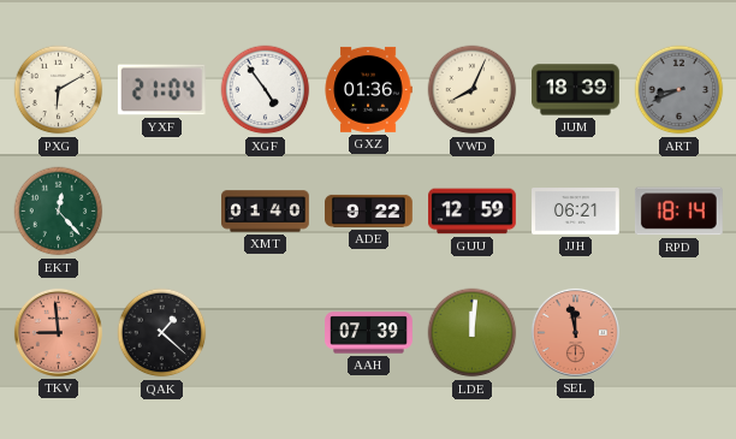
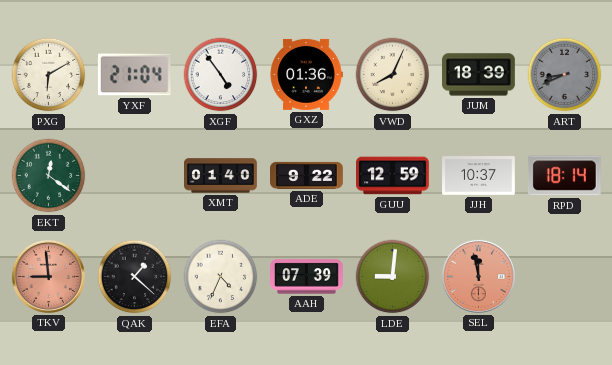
EKT: 12:23 -> 12:21
JJH: 06:21 -> 10:37
EFA: none -> 4:34
LDE: 12:01 -> 9:01
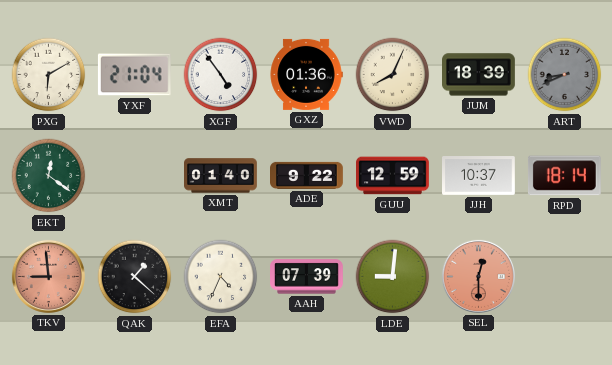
SEL: 11:58 -> 12:30
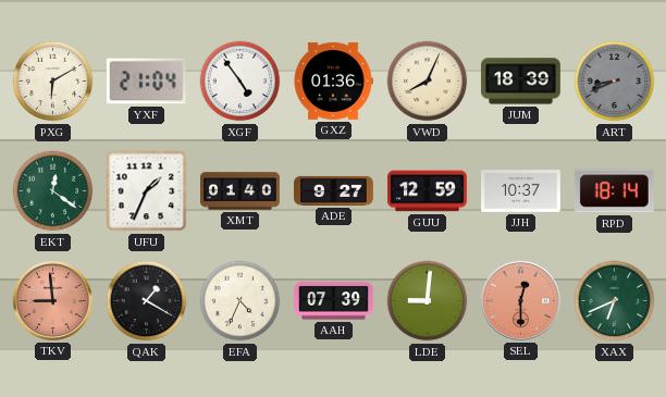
UFU: none -> 1:34
ADE: 9:22 -> 9:27
QAK: 1:22 -> 1:20
XAX: none -> 6:41
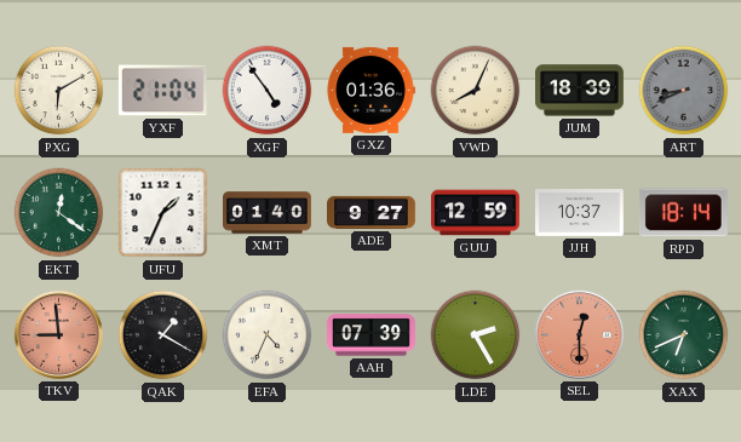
LDE: 9:01 -> 2:25
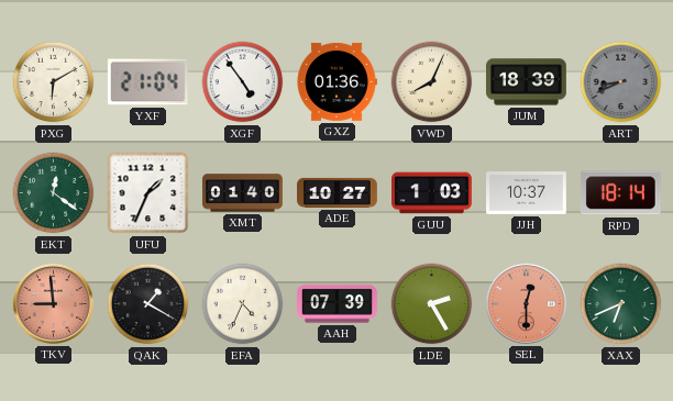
ADE: 9:27 -> 10:27
GUU: 12:59 -> 1:03
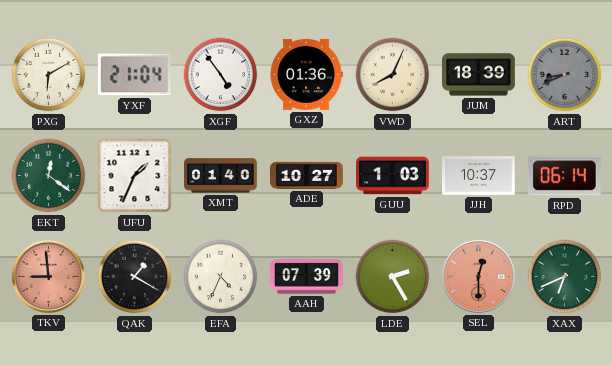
RPD: 18:14 -> 06:14
